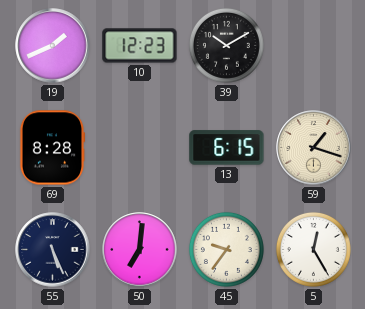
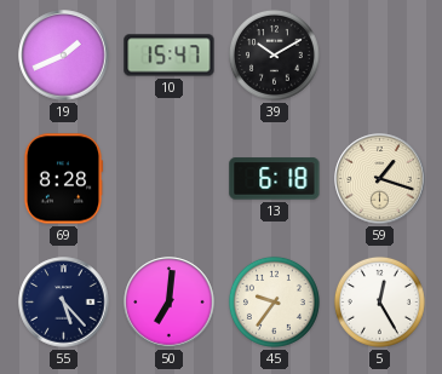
10: 12:23 -> 15:47
13: 6:15 -> 6:18
55: 5:26 -> 5:23
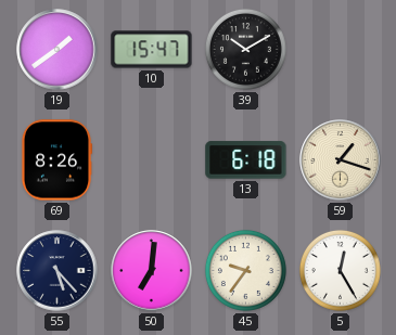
19: 1:41 -> 1:39
69: 8:28 -> 8:26
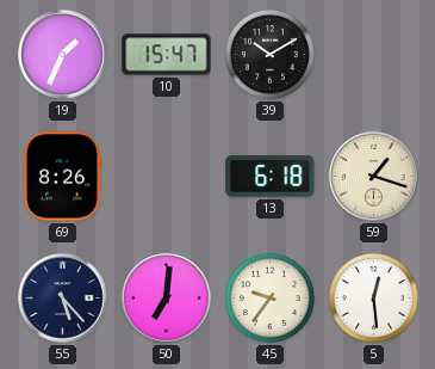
19: 1:39 -> 1:34
5: 12:25 -> 12:29
